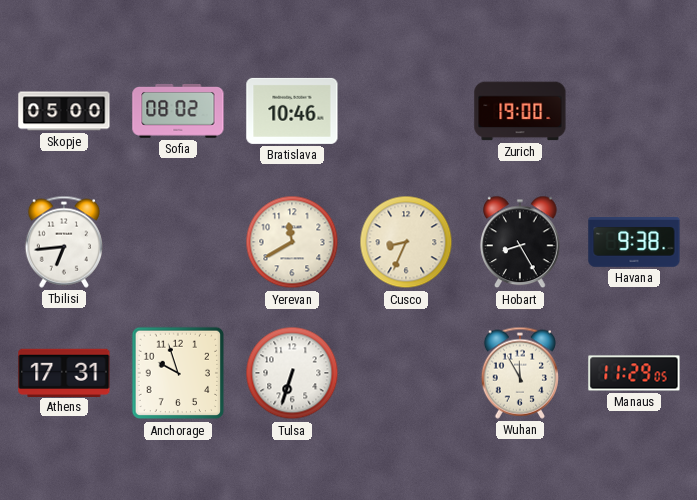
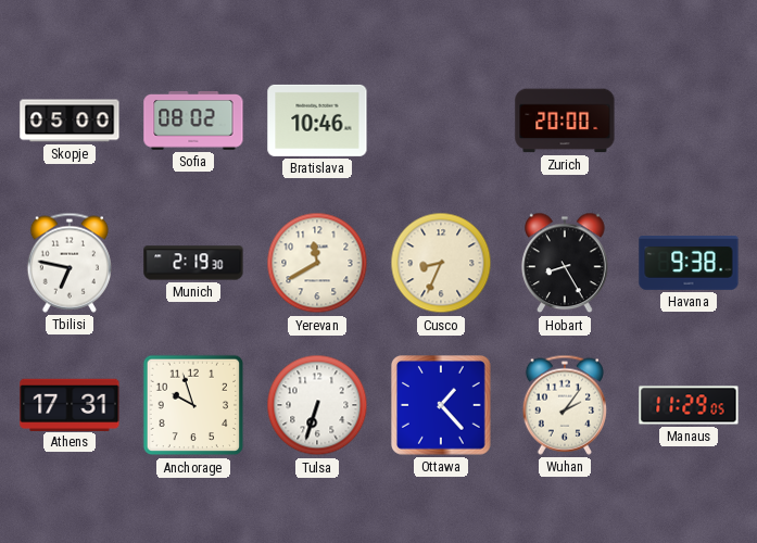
Zurich: 19:00 -> 20:00
Tbilisi: 6:44 -> 6:47
Munich: none -> 2:19
Ottawa: none -> 1:23
Wuhan: 11:55 -> 2:06
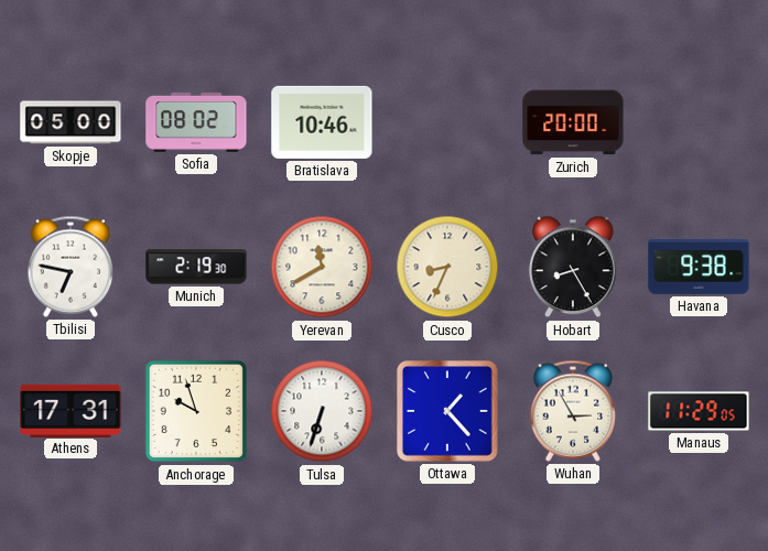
Wuhan: 2:06 -> 2:55
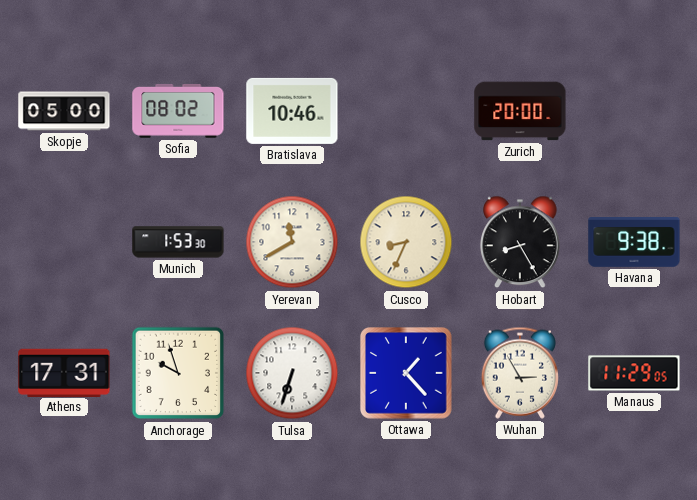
Tbilisi: 6:47 -> none
Munich: 2:19 -> 1:53
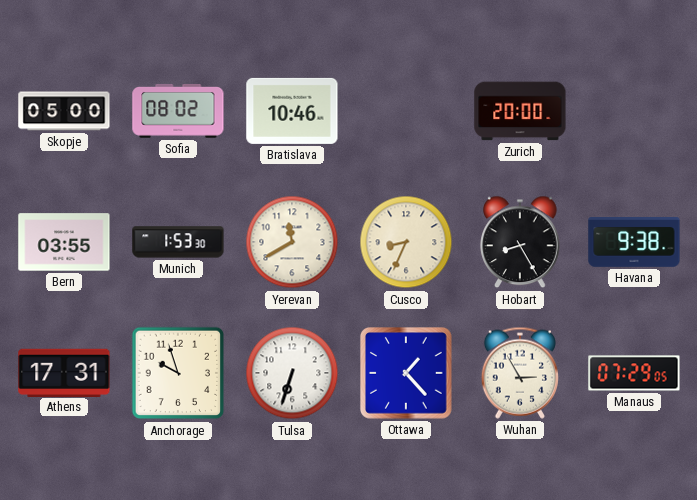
Bern: none -> 03:55
Manaus: 11:29 -> 07:29
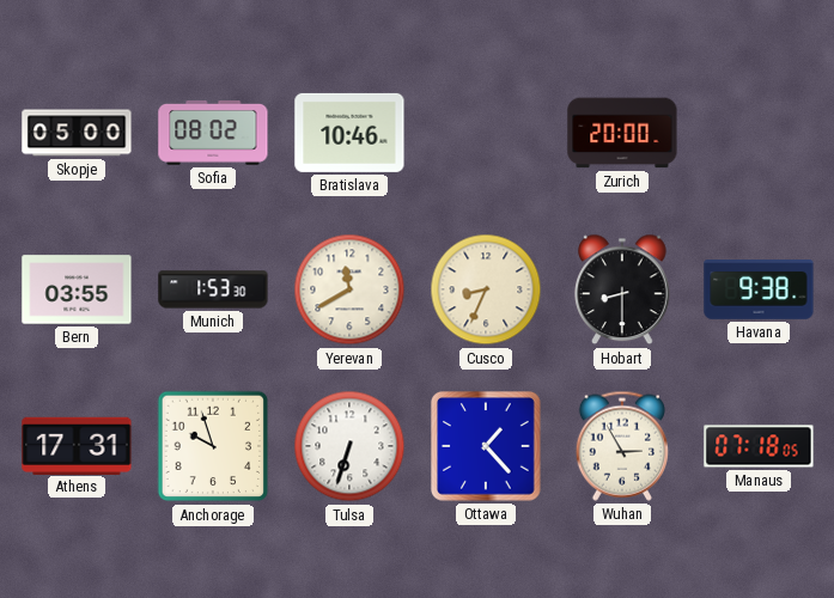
Hobart: 8:25 -> 8:30
Manaus: 07:29 -> 07:18
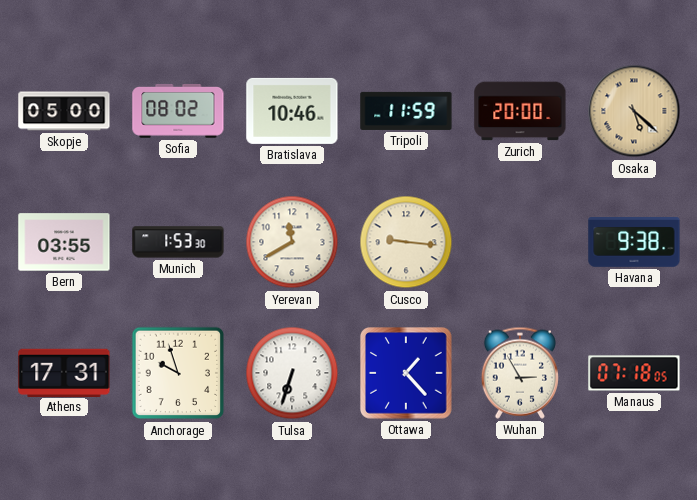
Tripoli: none -> 11:59
Osaka: none -> 5:22
Cusco: 8:34 -> 9:16
Hobart: 8:30 -> none
